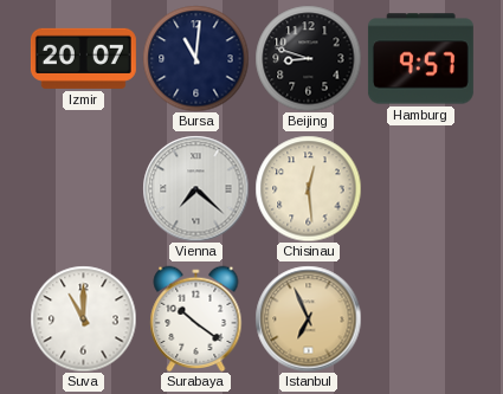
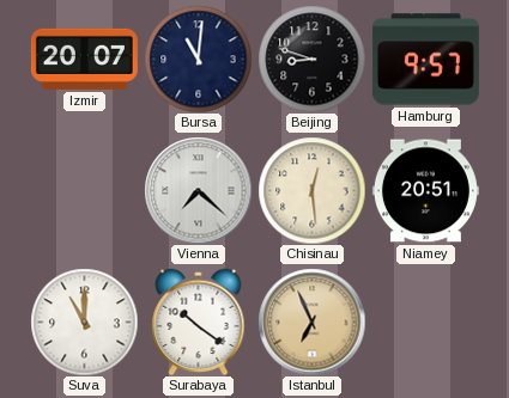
Niamey: none -> 20:51
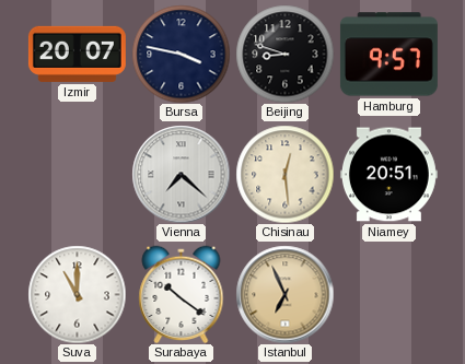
Bursa: 11:01 -> 3:47
